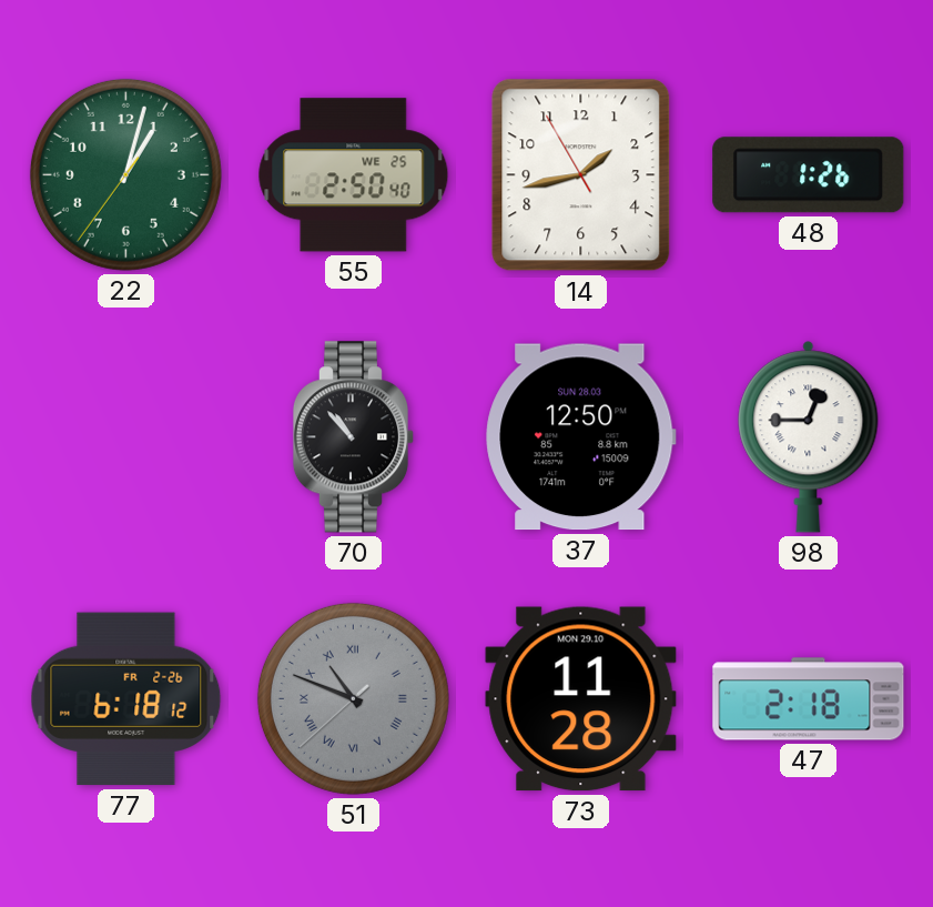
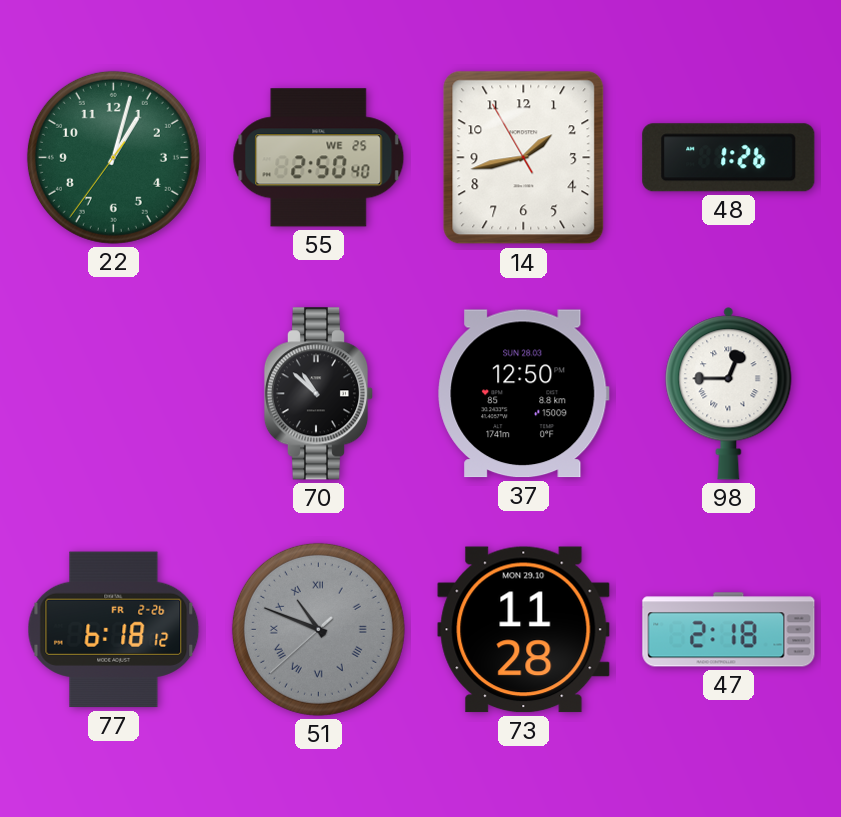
70: 10:53 -> 10:52
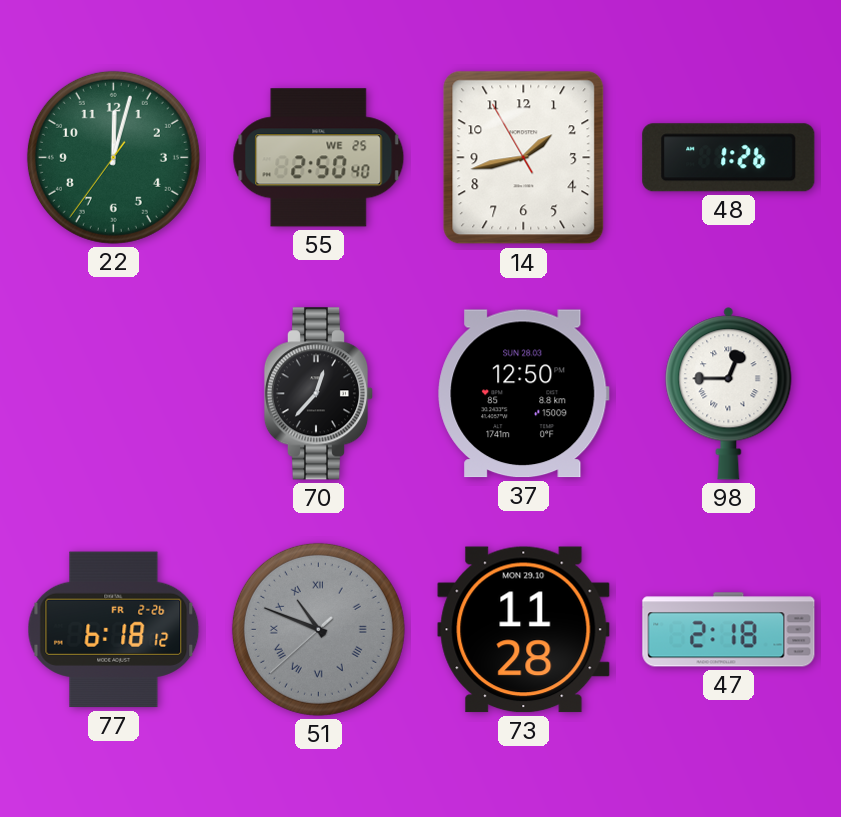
22: 1:02 -> 12:02
70: 10:52 -> 12:37
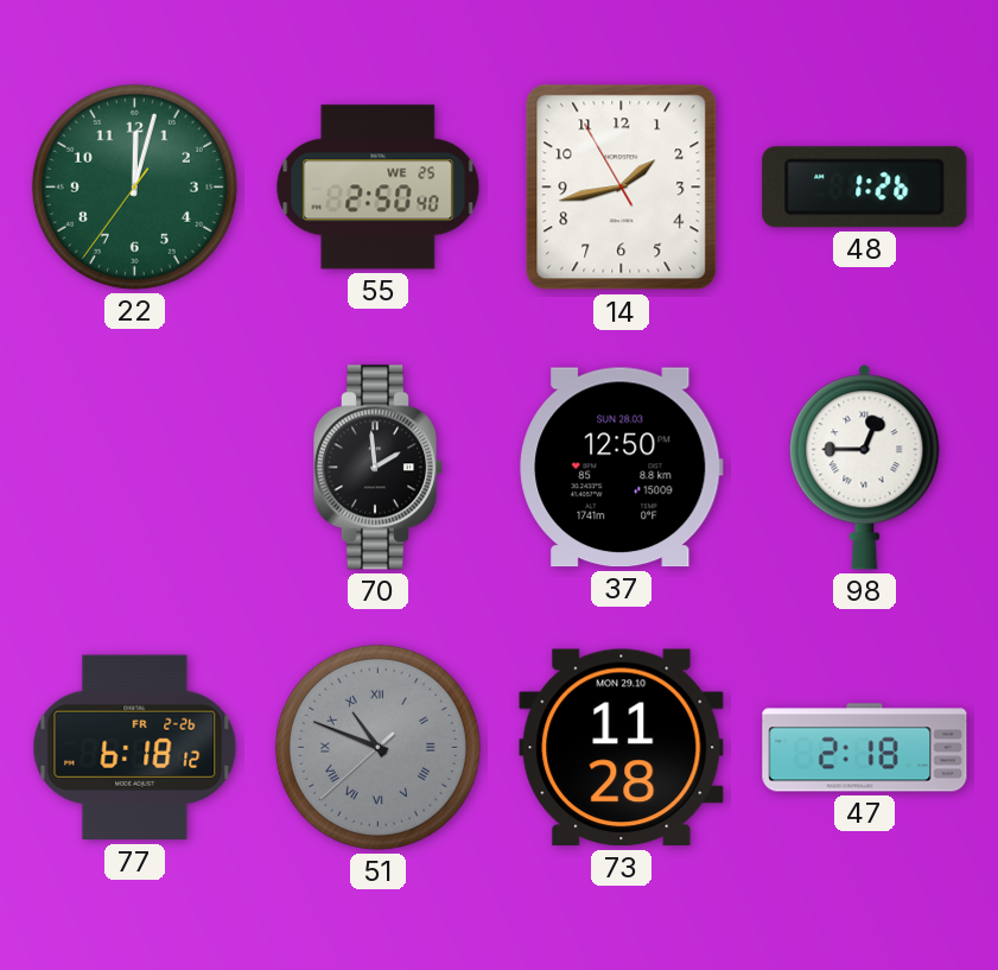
70: 12:37 -> 1:59
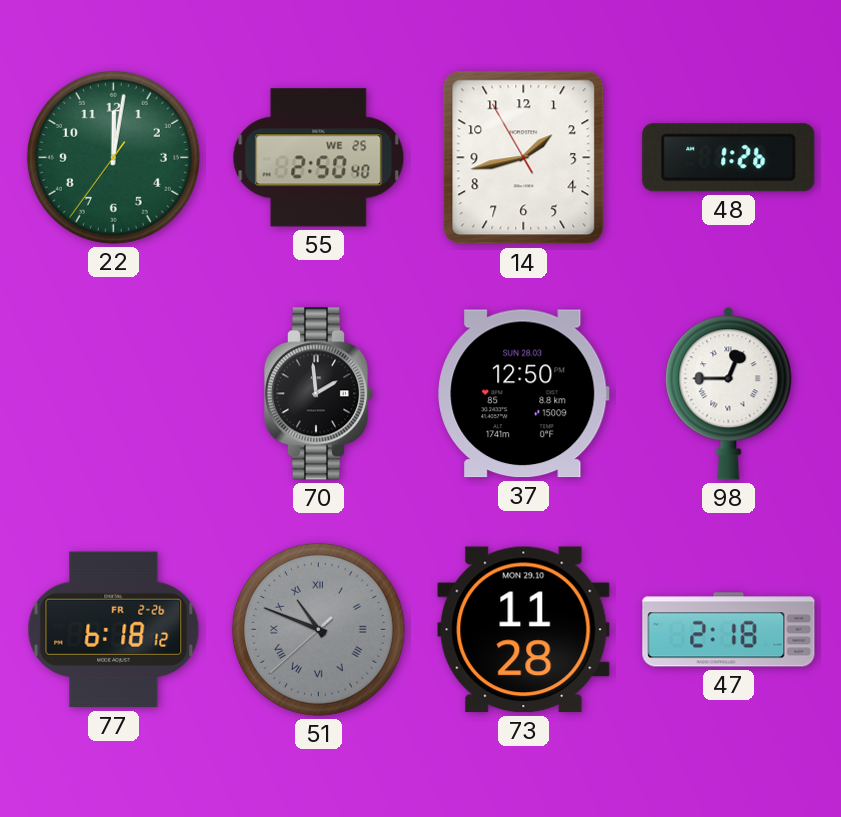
22: 12:02 -> 12:01
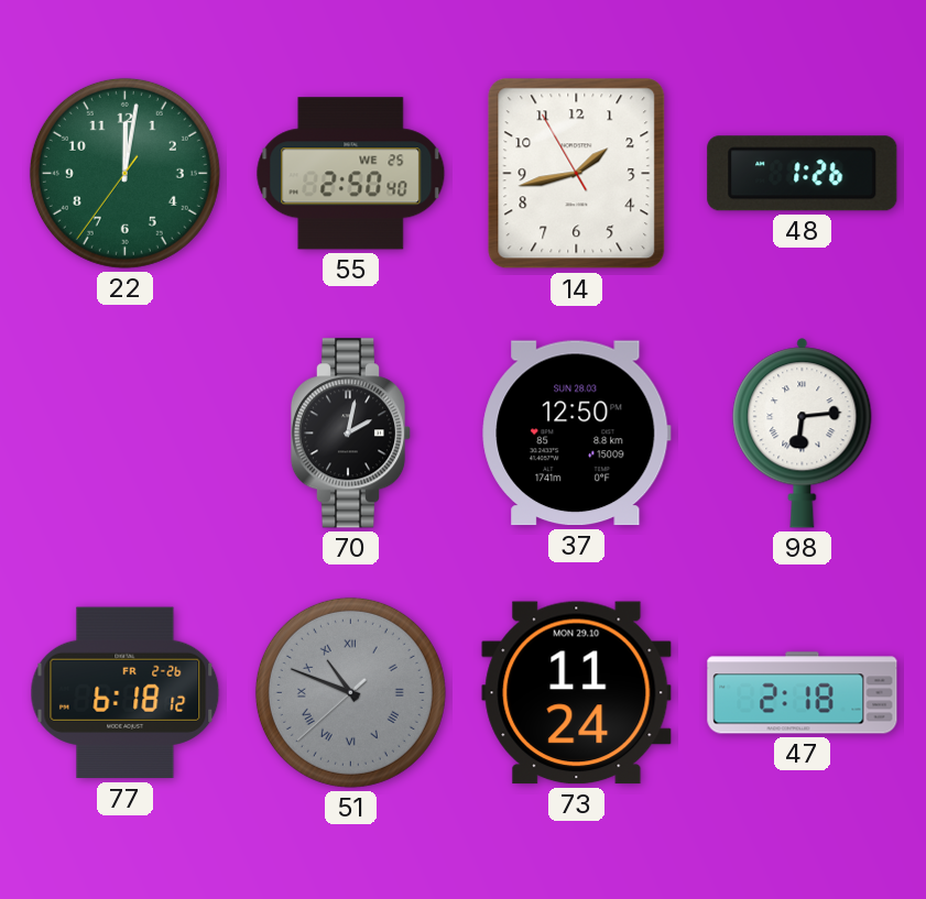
70: 1:59 -> 2:02
98: 12:45 -> 6:14
73: 11:28 -> 11:24
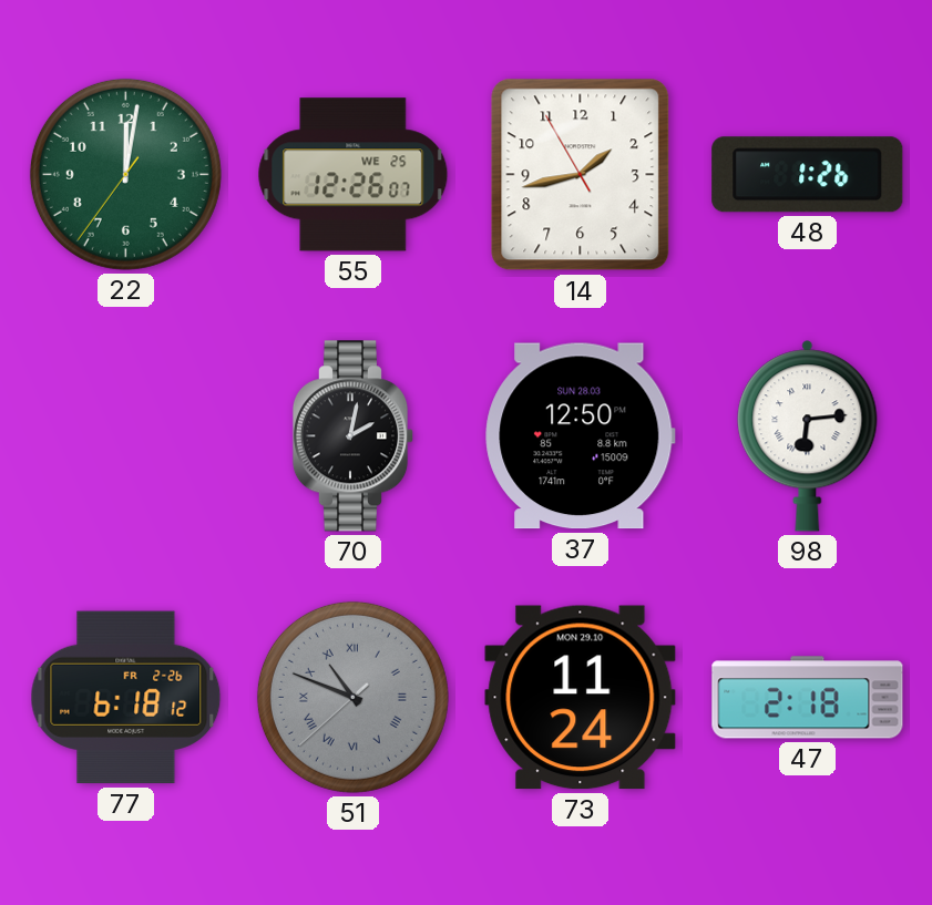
55: 2:50 -> 12:26
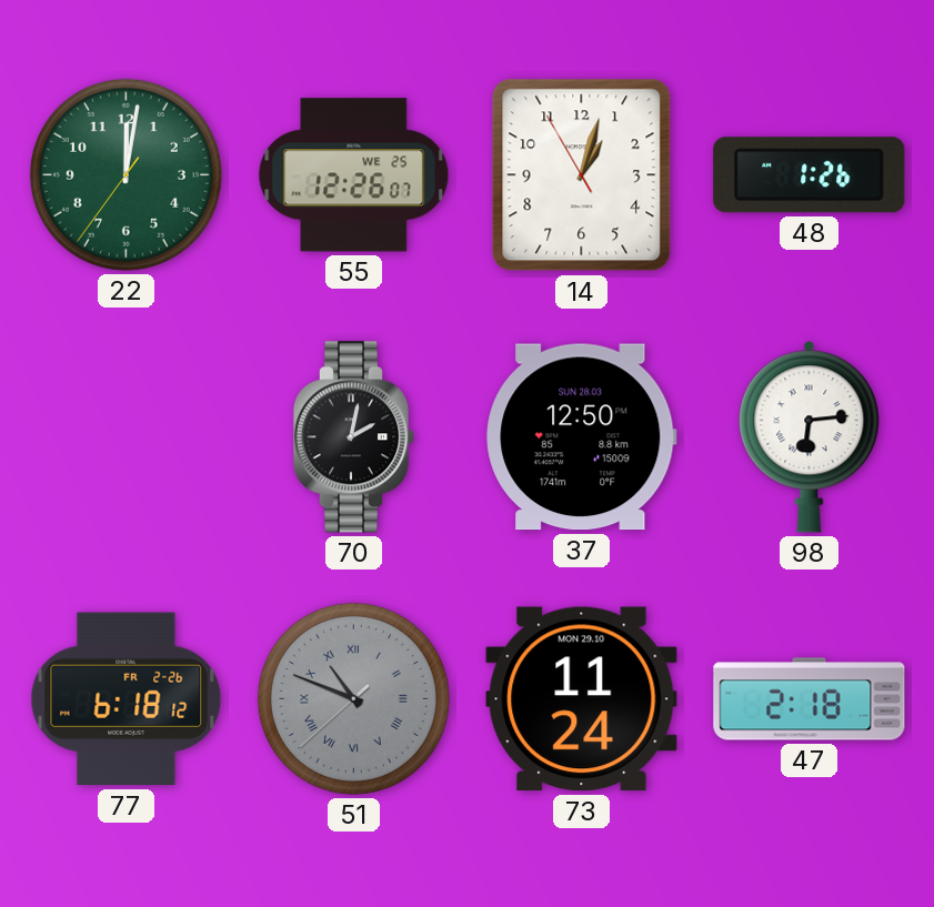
14: 1:42 -> 1:02
